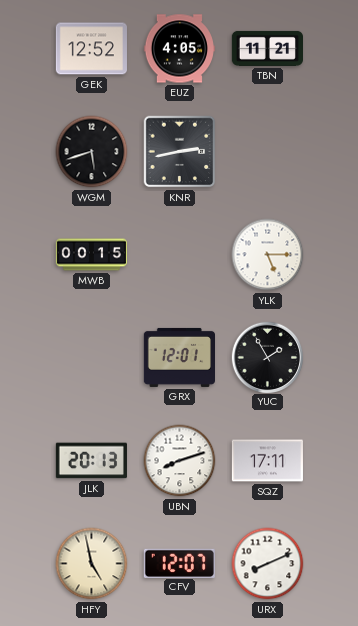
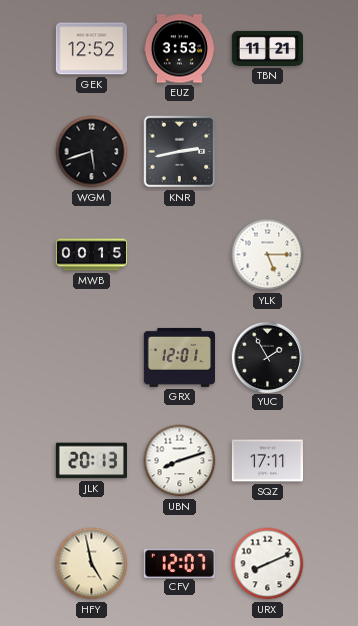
EUZ: 4:05 -> 3:53
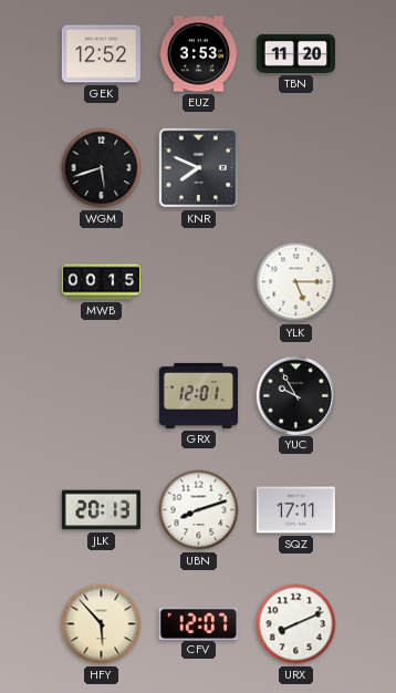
TBN: 11:21 -> 11:20
KNR: 2:43 -> 7:49
YUC: 1:55 -> 9:55
HFY: 4:58 -> 5:53
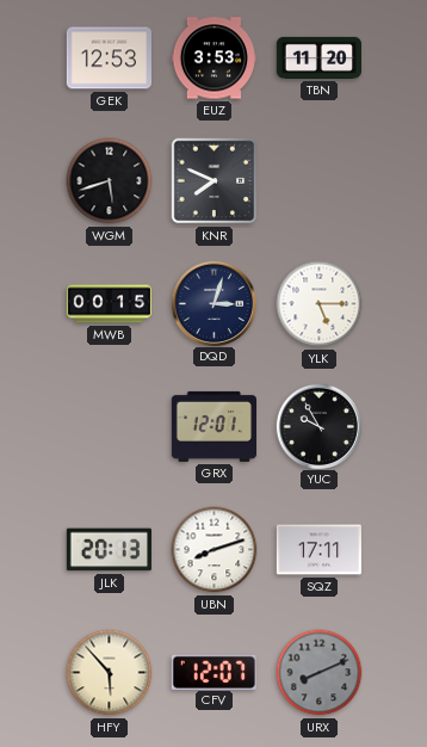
GEK: 12:52 -> 12:53
DQD: none -> 3:03
URX dial: white -> grey
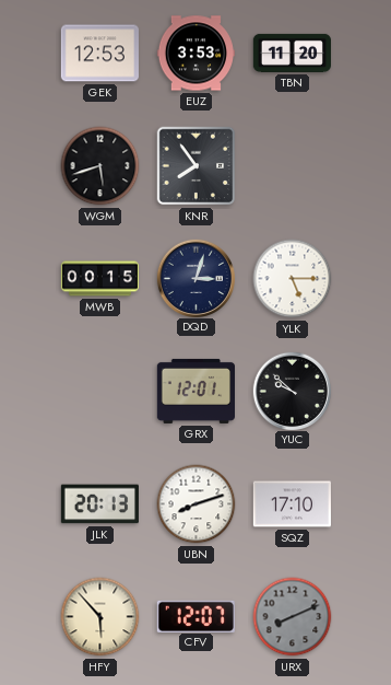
KNR: 7:49 -> 7:54
YUC: 9:55 -> 9:52
SQZ: 17:11 -> 17:10
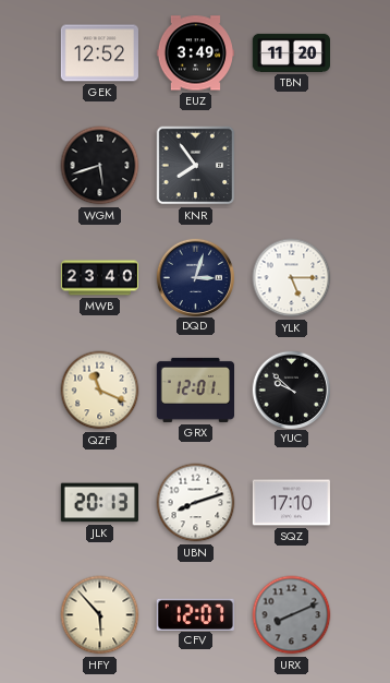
GEK: 12:53 -> 12:52
EUZ: 3:53 -> 3:49
MWB: 00:15 -> 23:40
QZF: none -> 11:19
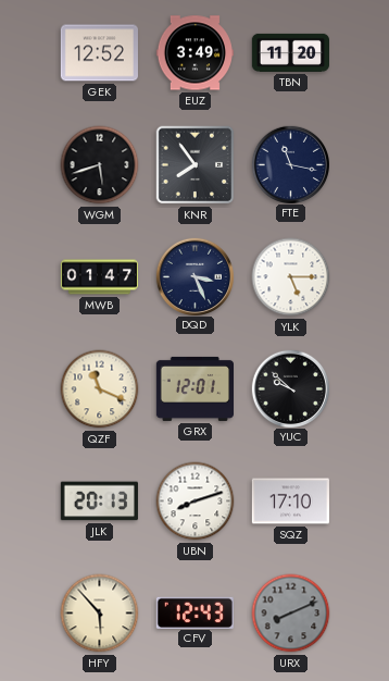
FTE: none -> 11:17
MWB: 23:40 -> 01:47
DQD: 3:03 -> 3:26
CFV: 12:07 -> 12:43
